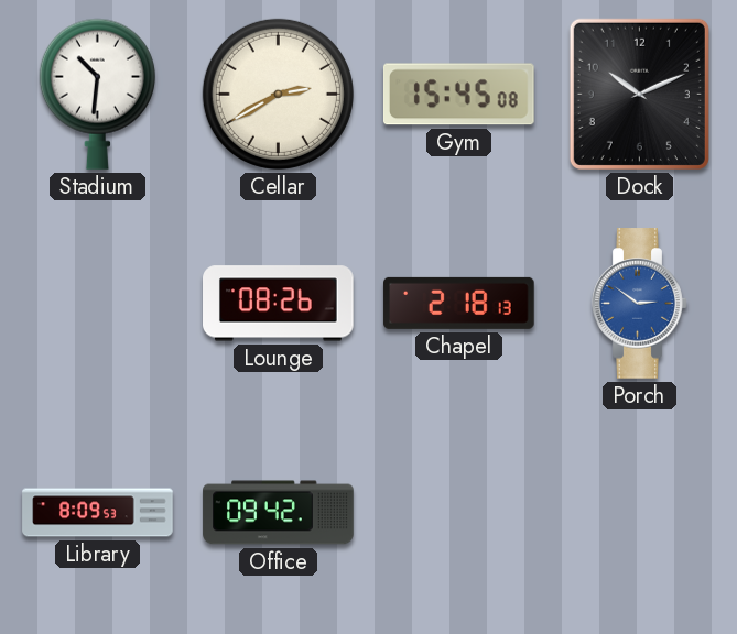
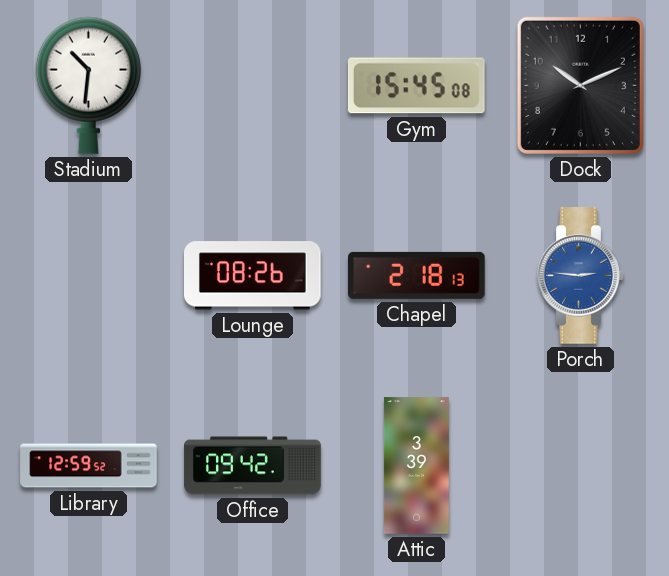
Cellar: 2:40 -> none
Porch: 2:51 -> 2:46
Library: 8:09 -> 12:59
Attic: none -> 3:39
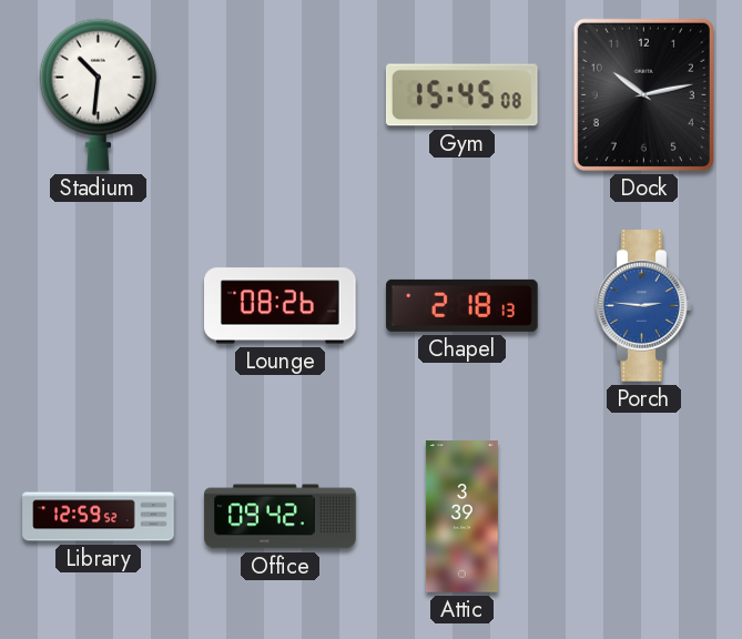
Dock: 10:11 -> 10:13
